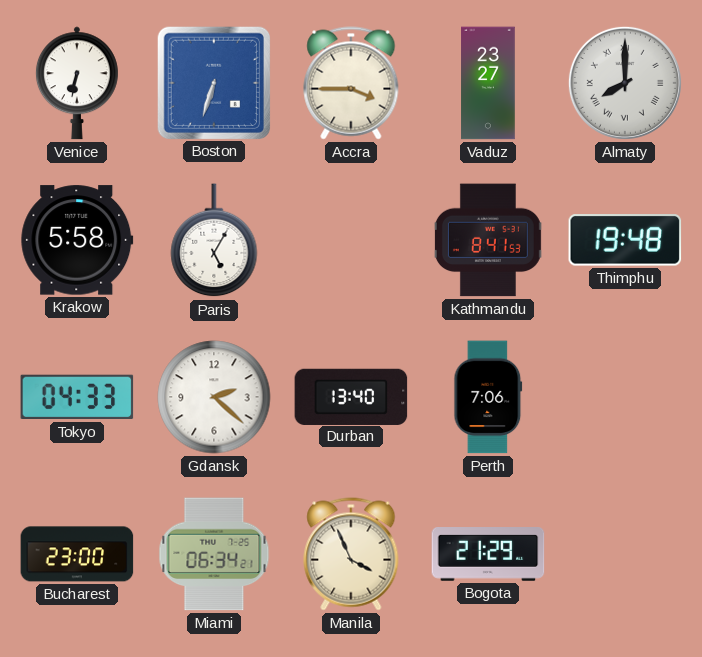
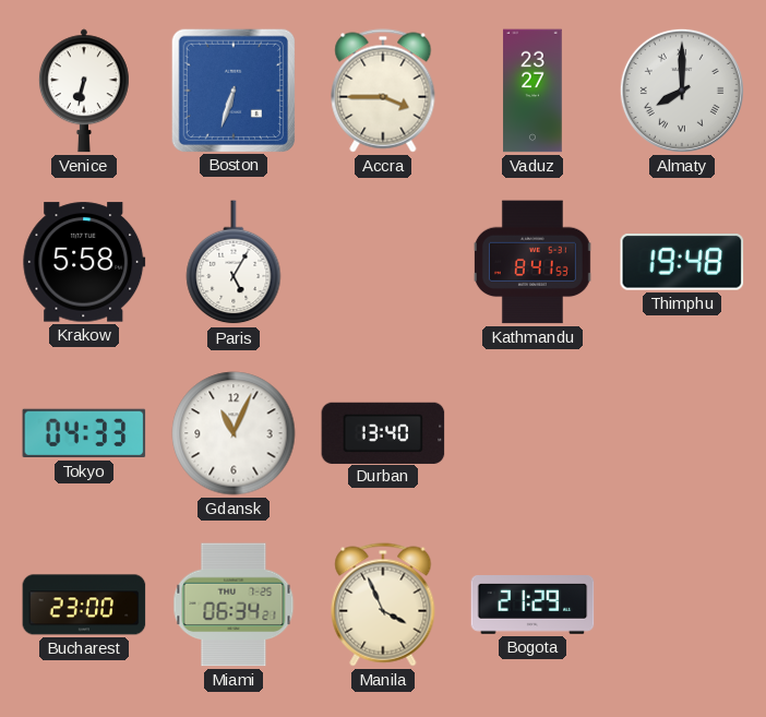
Gdansk: 2:22 -> 11:04
Perth: 7:06 -> none
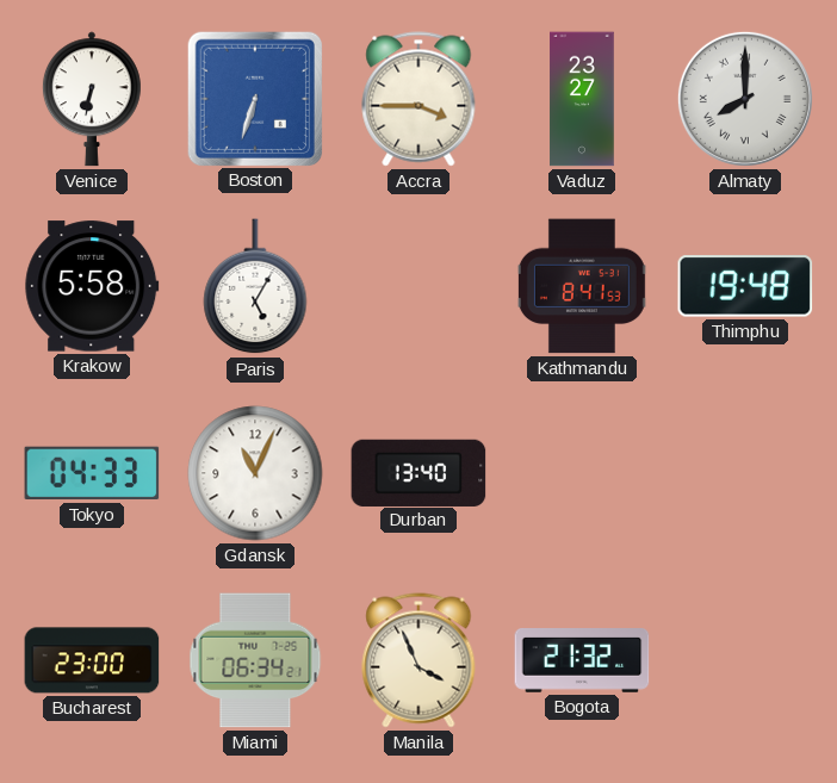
Bogota: 21:29 -> 21:32
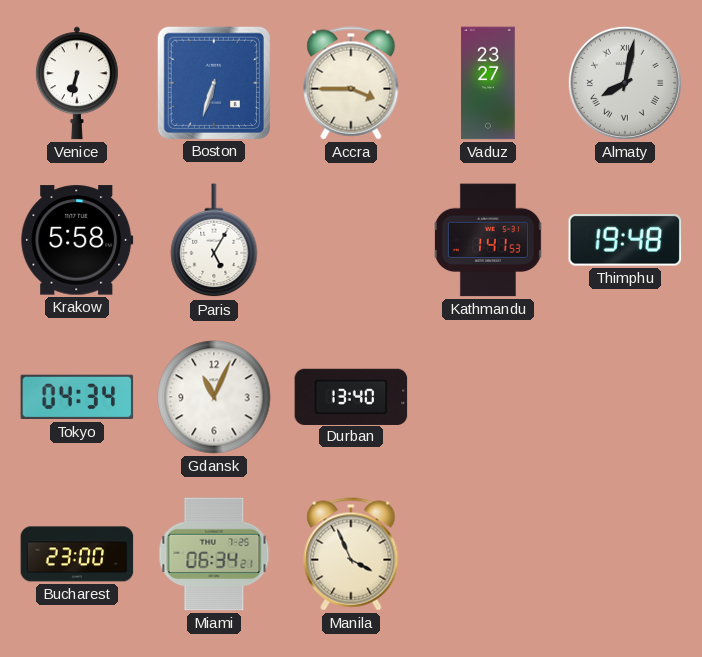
Almaty: 8:00 -> 8:02
Kathmandu: 8:41 -> 1:41
Tokyo: 04:33 -> 04:34
Bogota: 21:32 -> none
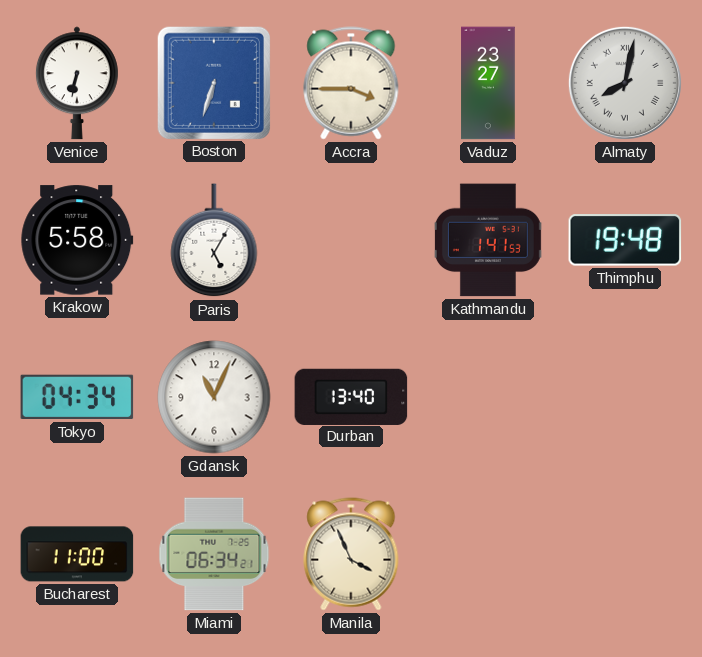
Bucharest: 23:00 -> 11:00
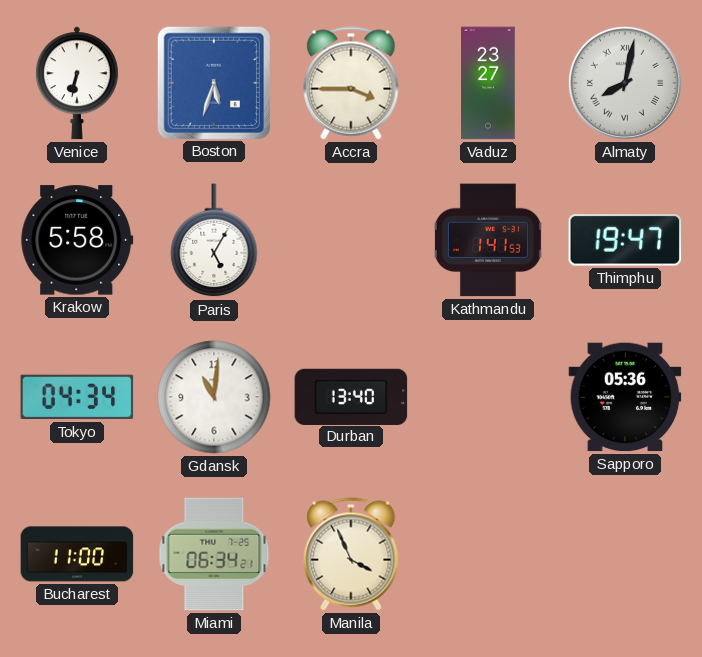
Boston: 6:33 -> 5:33
Thimphu: 19:48 -> 19:47
Gdansk: 11:04 -> 11:01
Sapporo: none -> 05:36
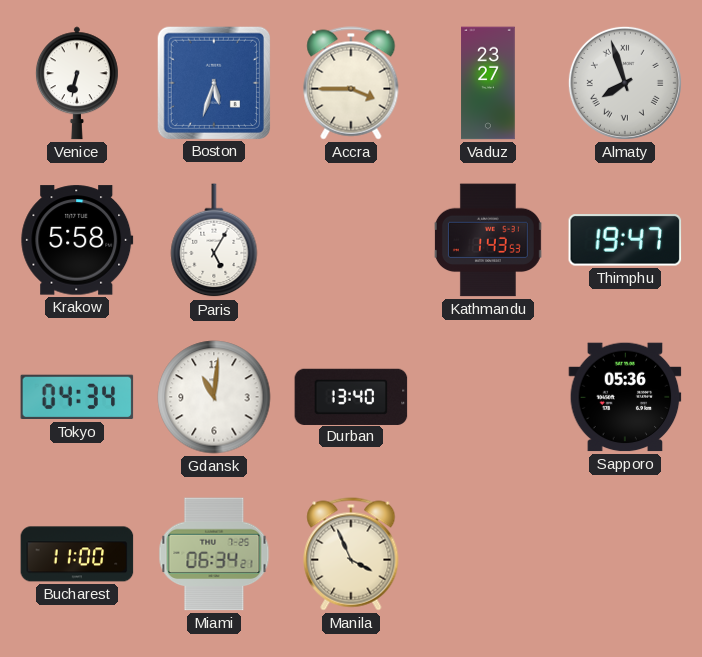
Almaty: 8:02 -> 7:57
Kathmandu: 1:41 -> 1:43
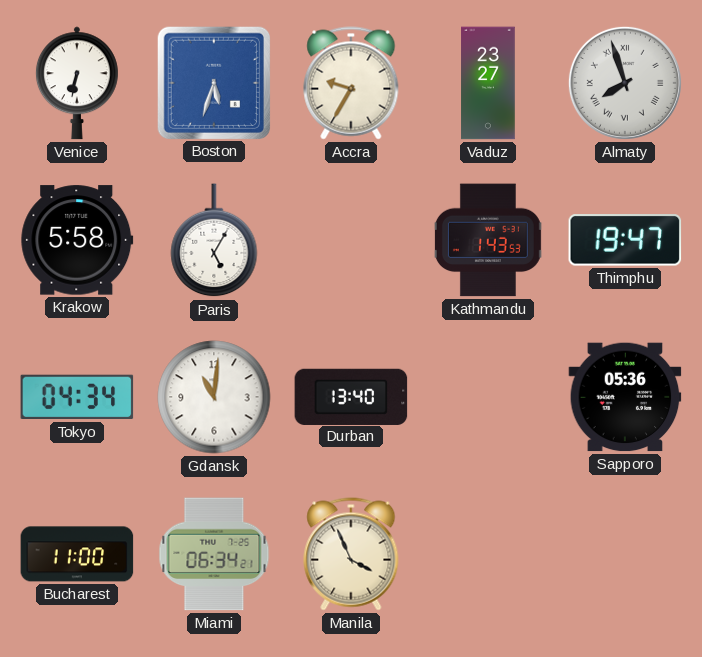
Accra: 3:45 -> 9:35
